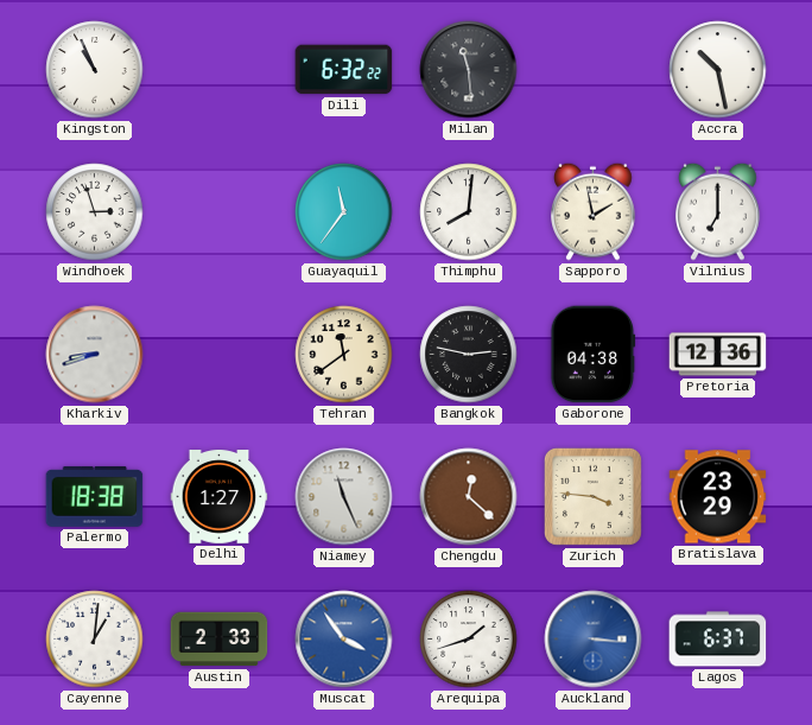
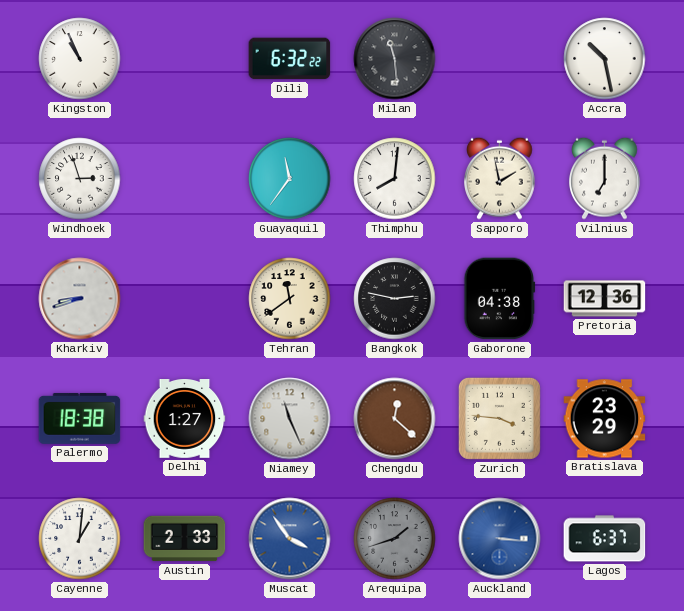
Arequipa dial: white -> grey
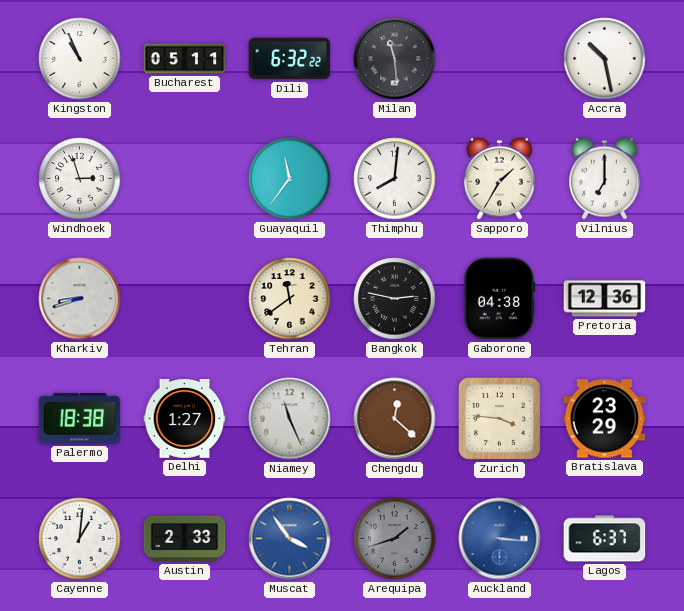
Bucharest: none -> 05:11
Sapporo: 1:58 -> 1:35
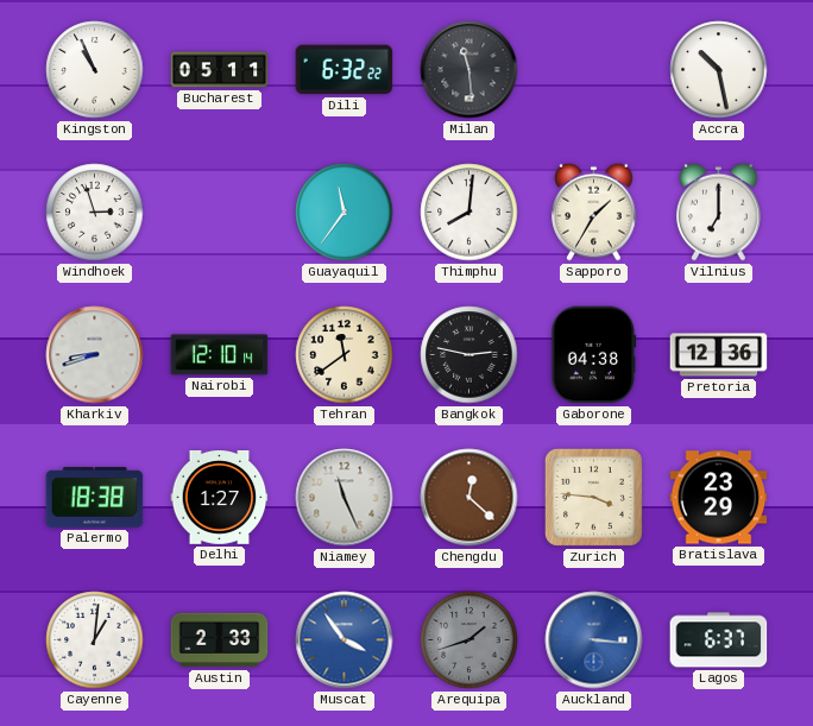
Nairobi: none -> 12:10
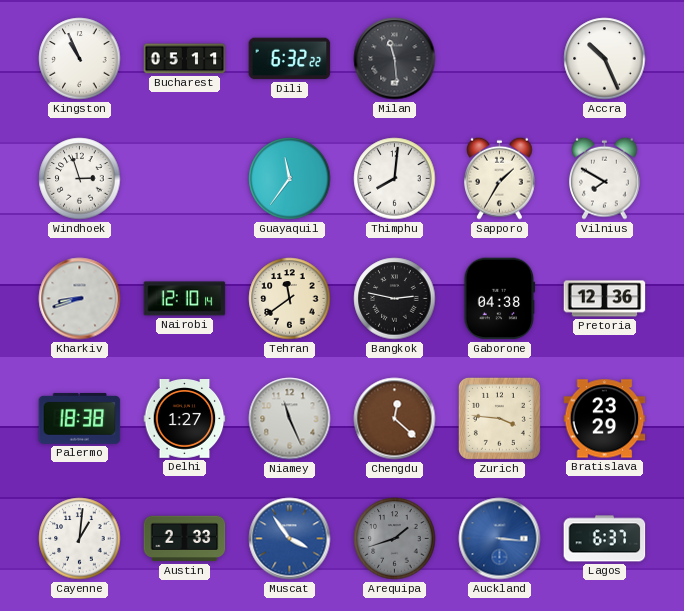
Accra: 10:28 -> 10:26
Vilnius: 7:00 -> 7:50
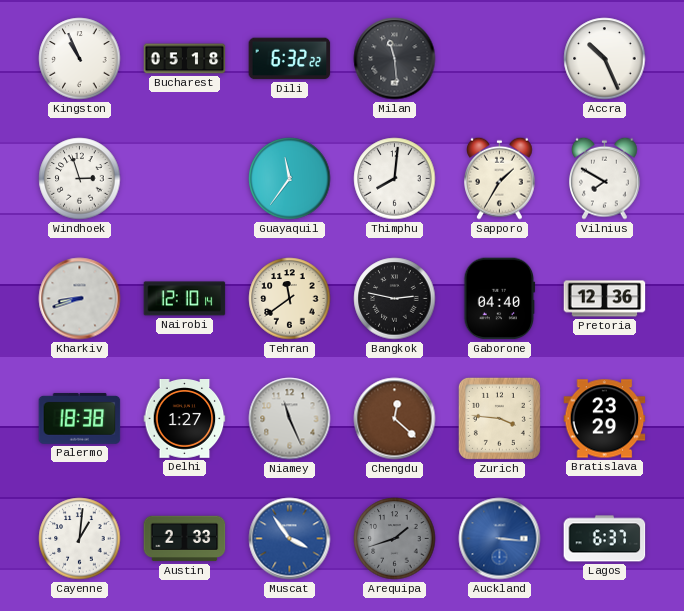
Bucharest: 05:11 -> 05:18
Gaborone: 04:38 -> 04:40
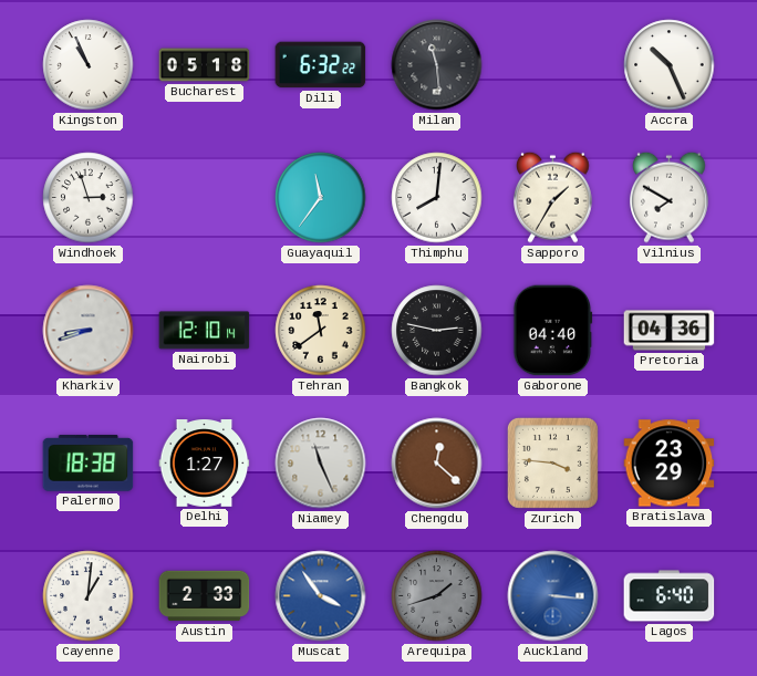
Pretoria: 12:36 -> 04:36
Lagos: 6:37 -> 6:40
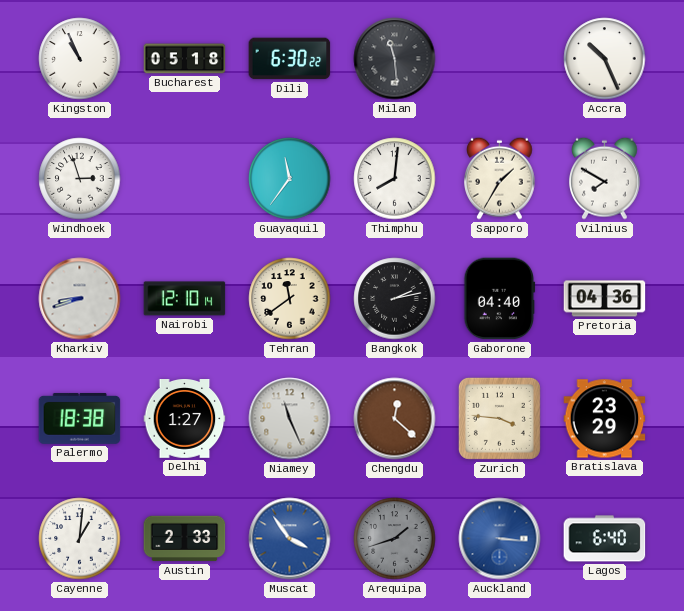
Dili: 6:32 -> 6:30
Bangkok: 2:47 -> 2:13
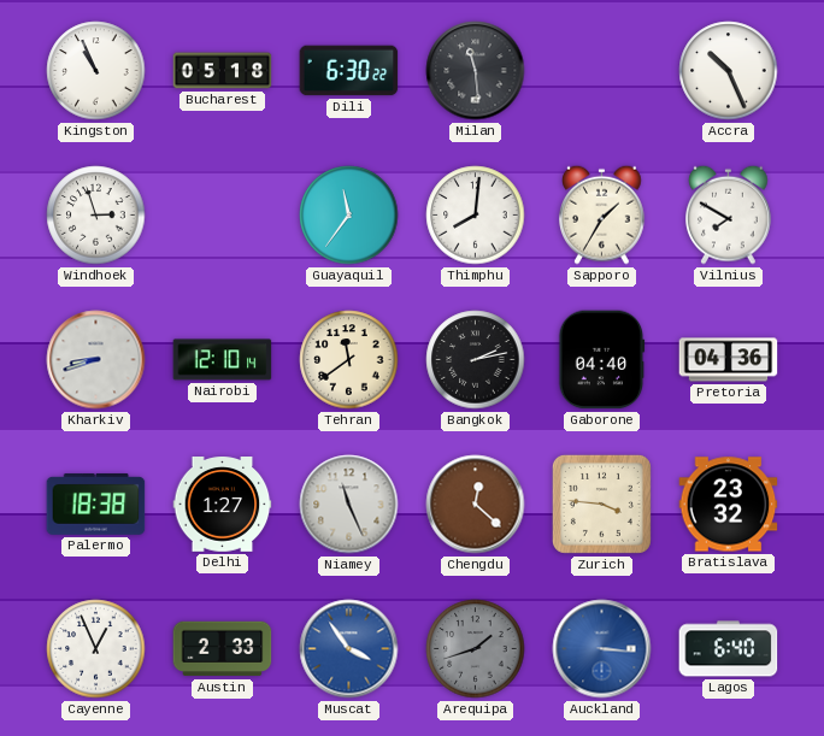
Bratislava: 23:29 -> 23:32
Cayenne: 1:01 -> 12:56
